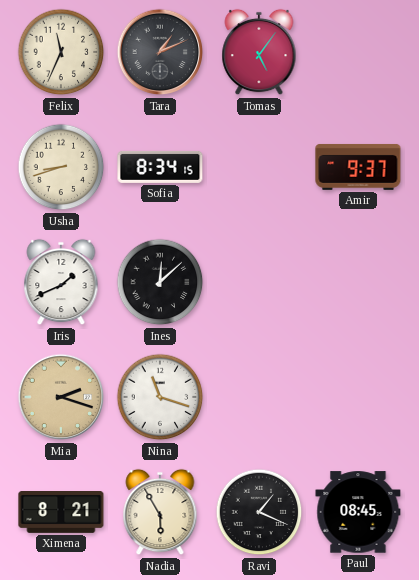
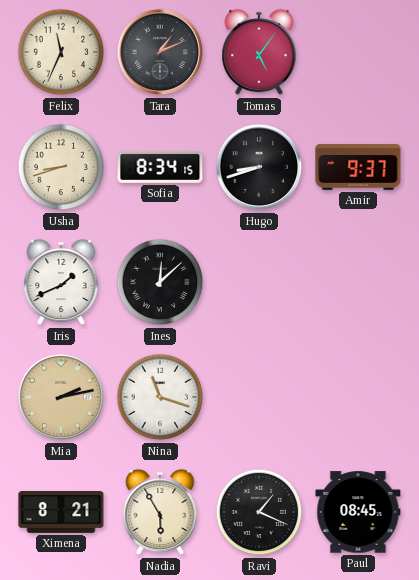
Hugo: none -> 8:42
Mia: 2:18 -> 2:13
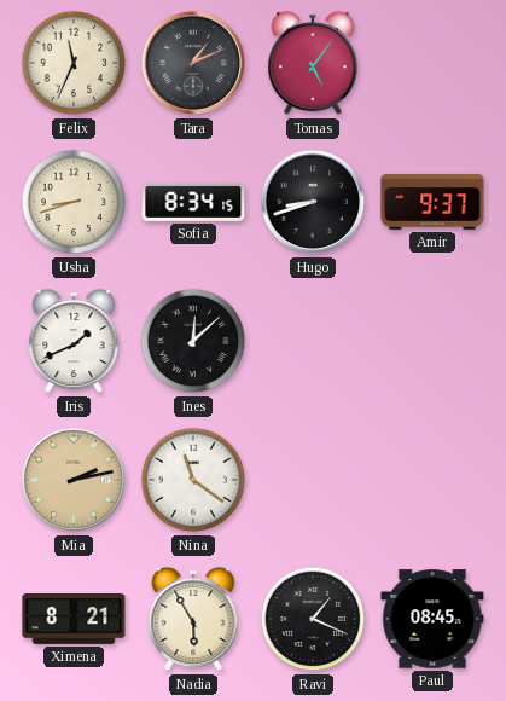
Nina: 11:18 -> 11:21
